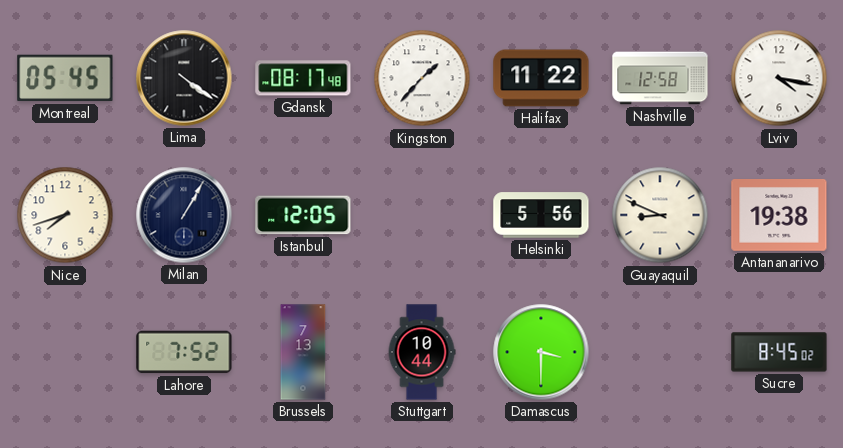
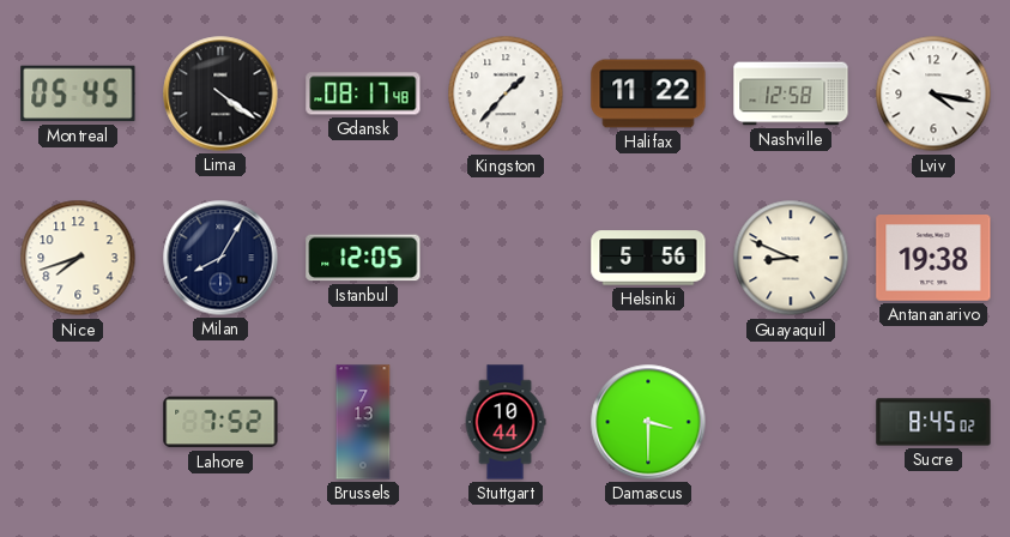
Milan: 1:05 -> 8:05
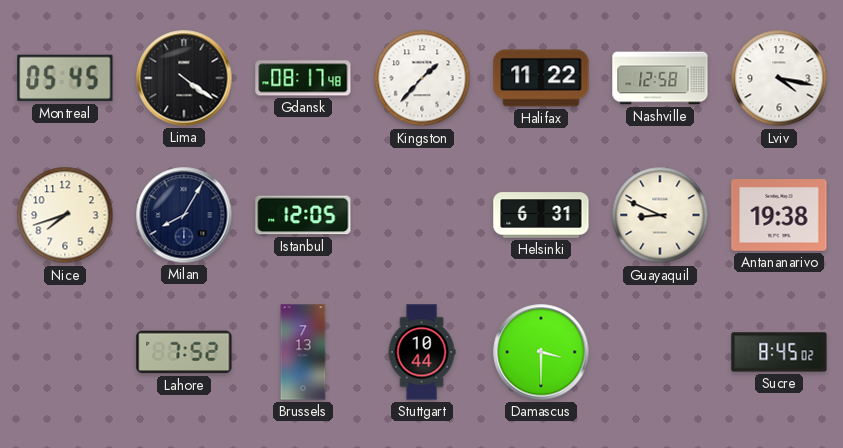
Helsinki: 5:56 -> 6:31
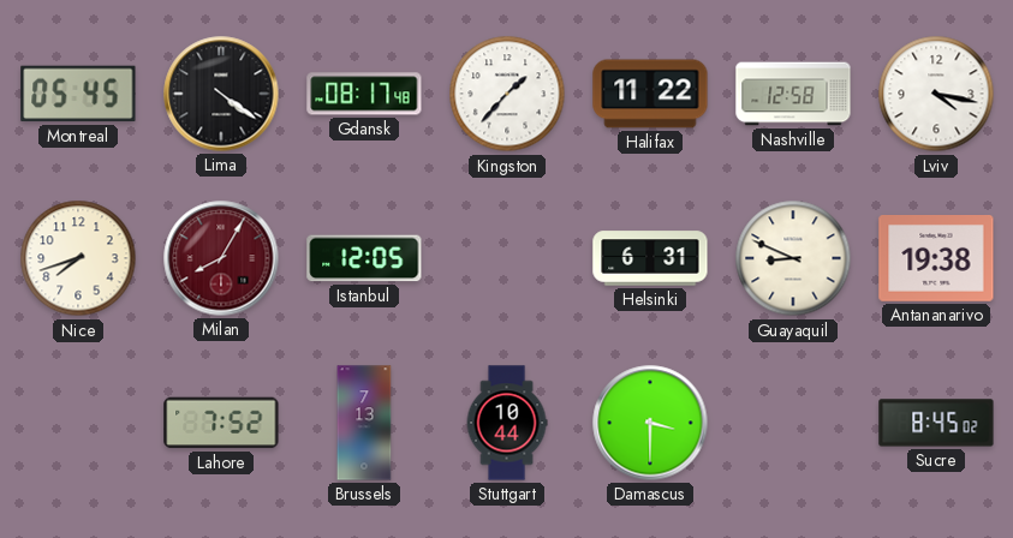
Milan dial: navy -> burgundy
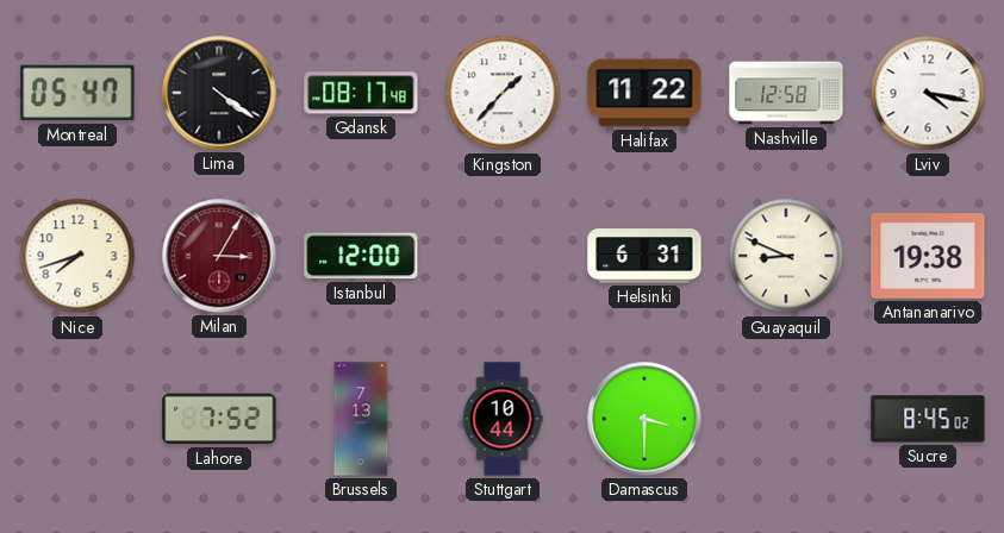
Montreal: 05:45 -> 05:47
Milan: 8:05 -> 3:05
Istanbul: 12:05 -> 12:00
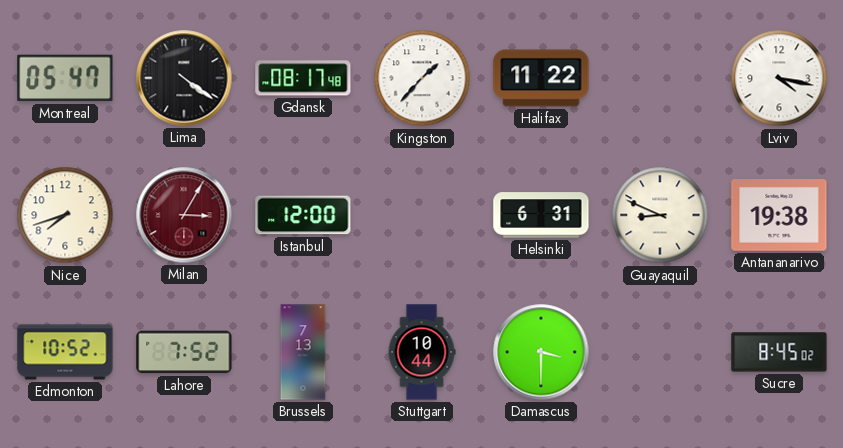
Nashville: 12:58 -> none
Edmonton: none -> 10:52
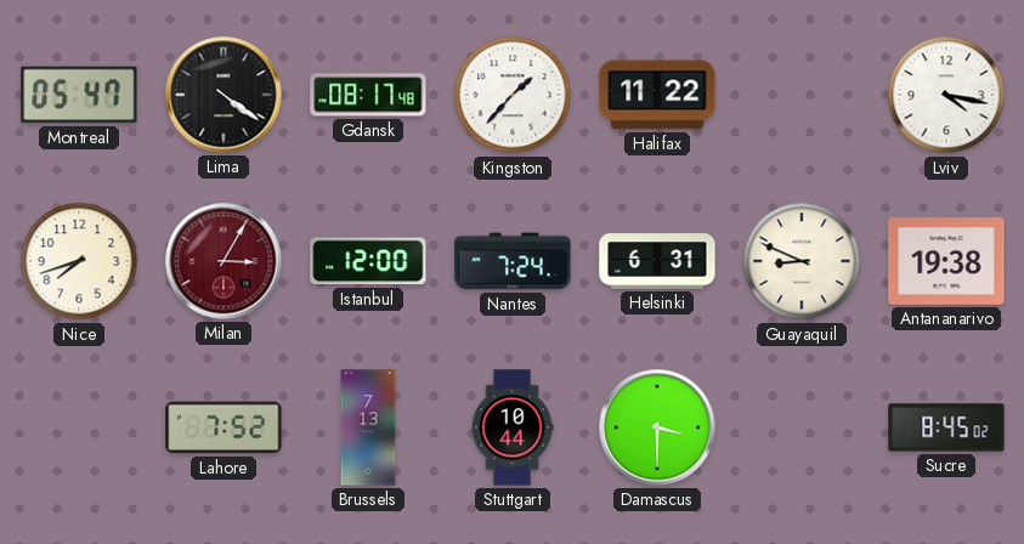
Nantes: none -> 7:24
Edmonton: 10:52 -> none
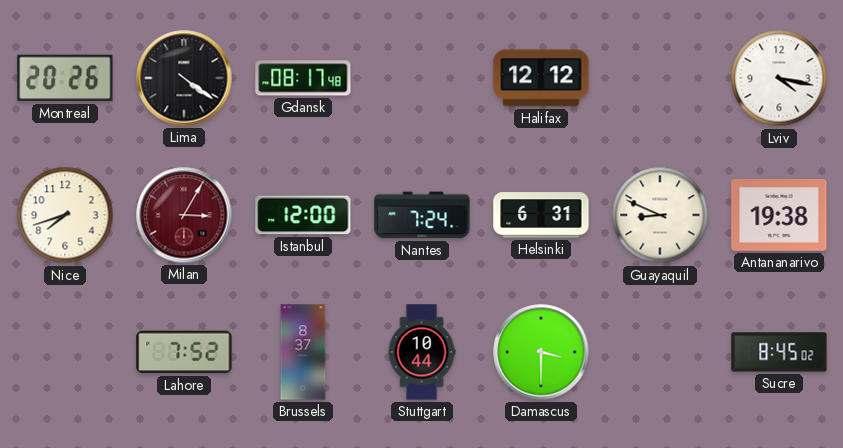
Montreal: 05:47 -> 20:26
Kingston: 1:37 -> none
Halifax: 11:22 -> 12:12
Brussels: 7:13 -> 8:37
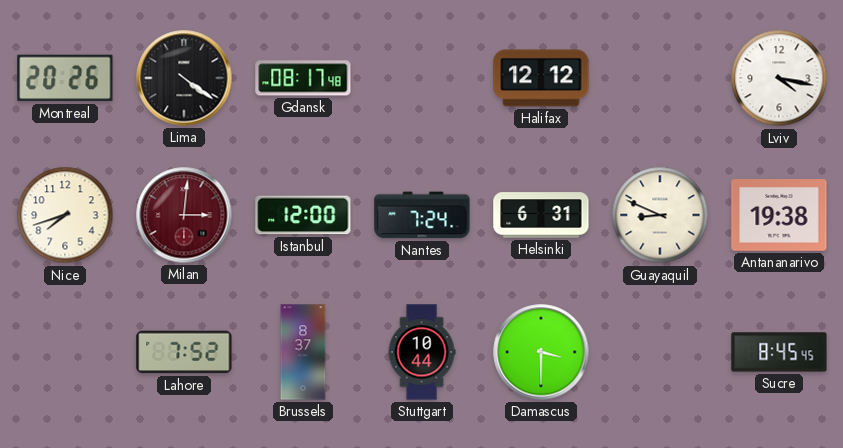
Milan: 3:05 -> 3:01
Sucre: 8:45:02 -> 8:45:45
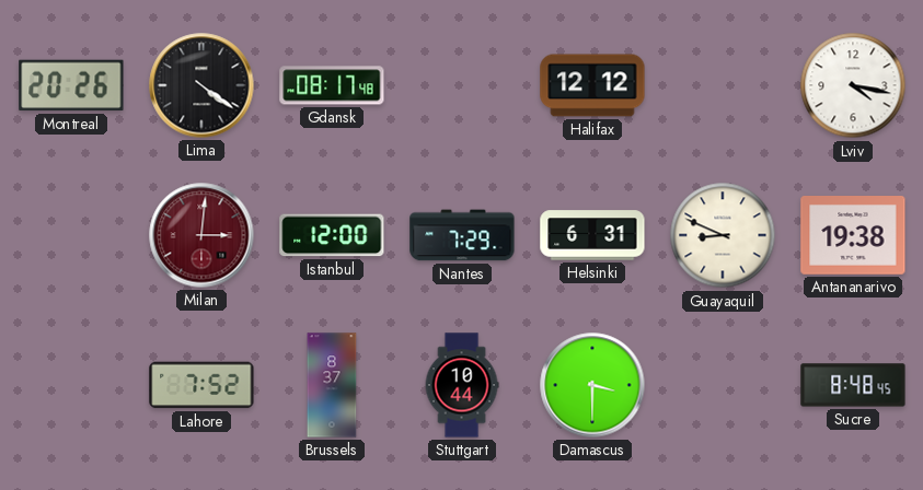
Nice: 7:42 -> none
Nantes: 7:24 -> 7:29
Sucre: 8:45 -> 8:48
